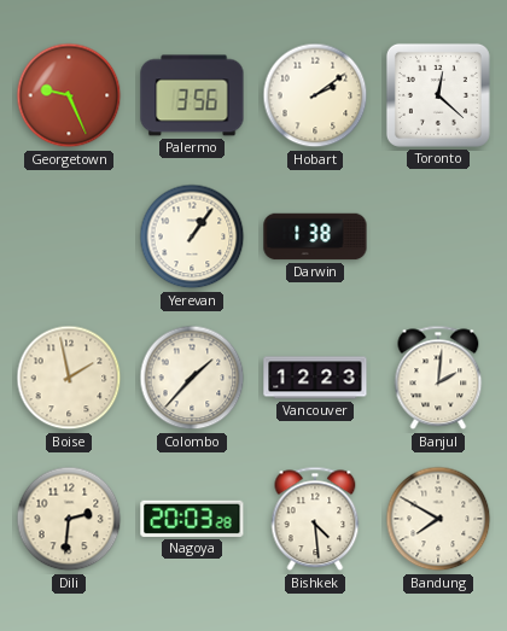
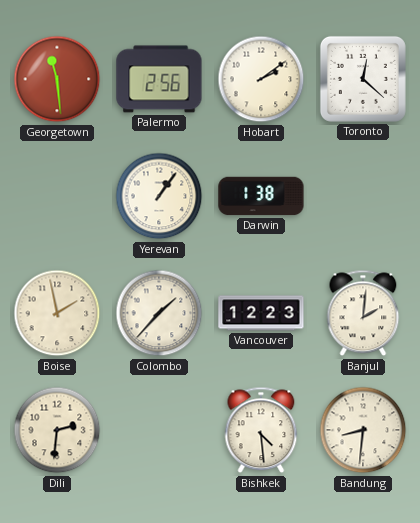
Georgetown: 9:26 -> 11:29
Palermo: 3:56 -> 2:56
Nagoya: 20:03 -> none
Bandung: 7:50 -> 8:31
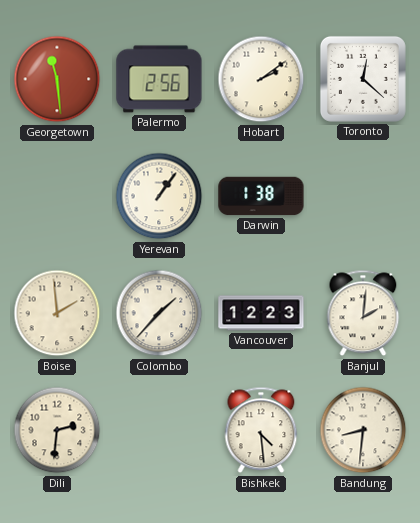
Boise: 1:58 -> 1:59
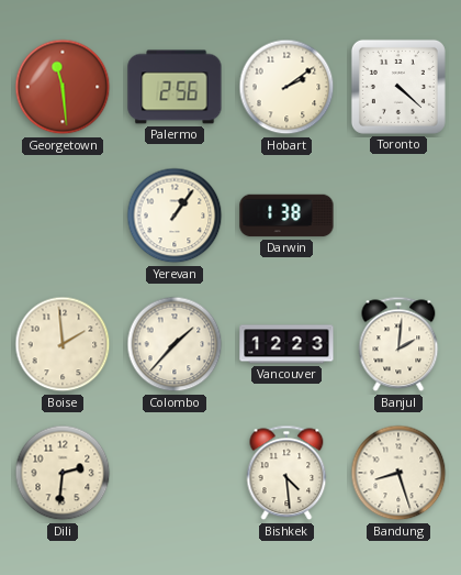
Toronto: 12:22 -> 4:22
Bandung: 8:31 -> 8:27
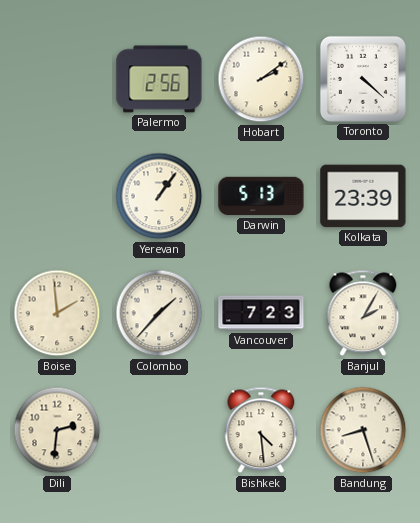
Georgetown: 11:29 -> none
Darwin: 1:38 -> 5:13
Kolkata: none -> 23:39
Vancouver: 12:23 -> 7:23
Banjul: 2:01 -> 2:05
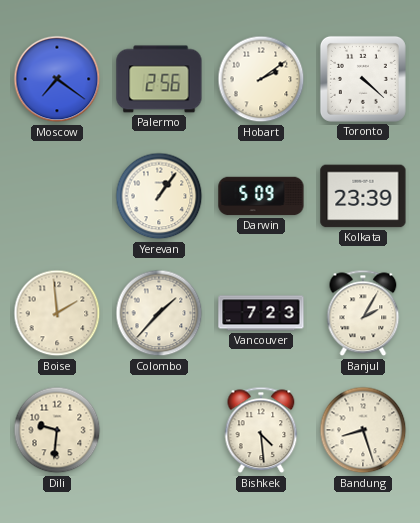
Moscow: none -> 7:21
Darwin: 5:13 -> 5:09
Dili: 2:31 -> 9:31
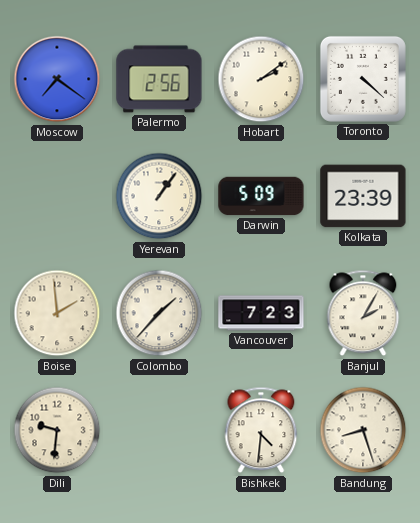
Bishkek: 4:29 -> 4:31
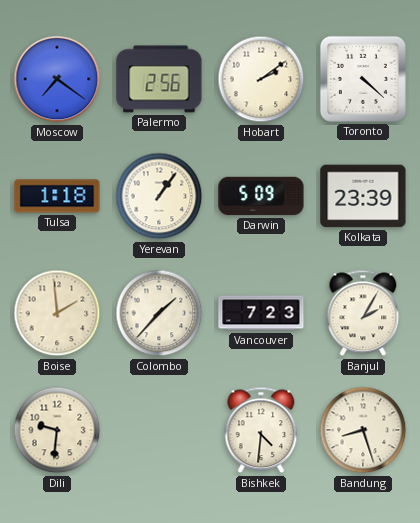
Tulsa: none -> 1:18
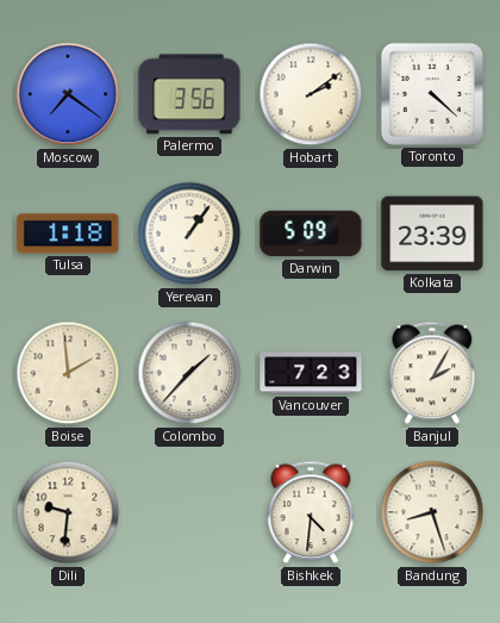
Palermo: 2:56 -> 3:56
